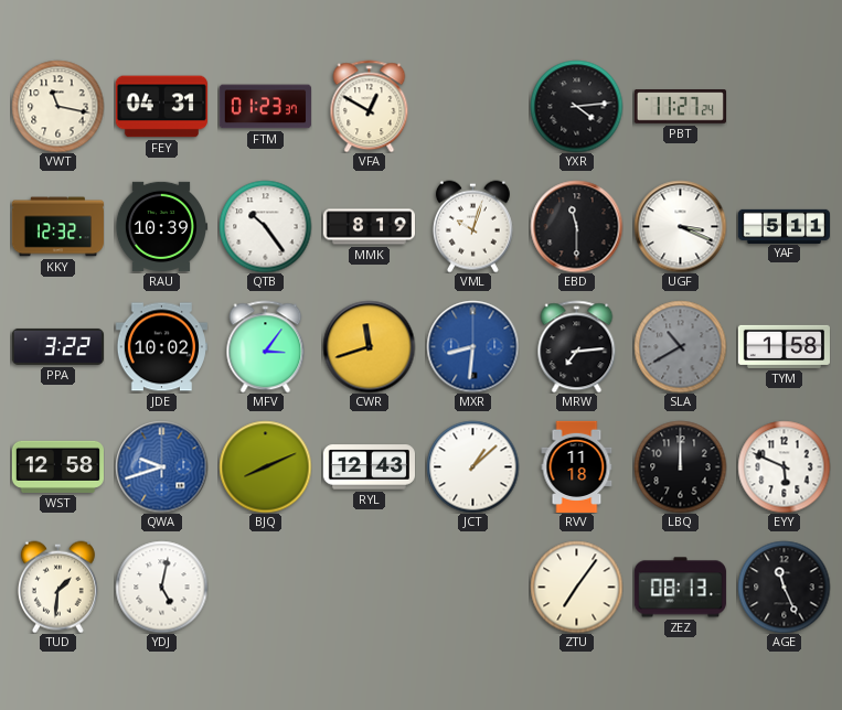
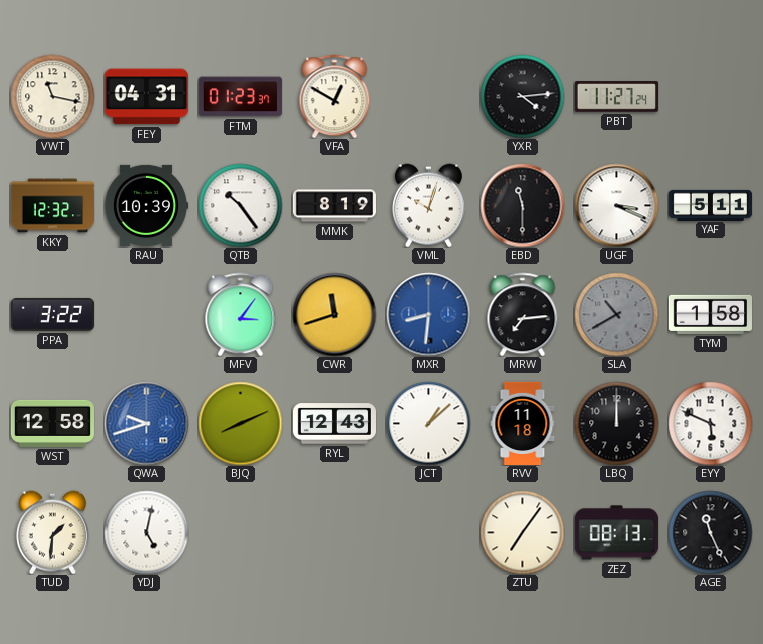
JDE: 10:02 -> none
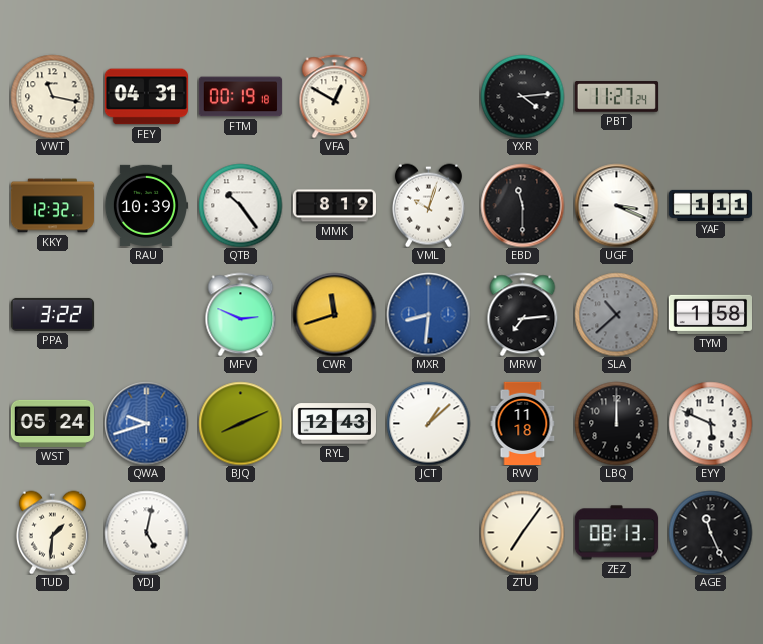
FTM: 01:23 -> 00:19
YAF: 5:11 -> 1:11
MFV: 3:06 -> 2:49
SLA: 10:40 -> 10:38
WST: 12:58 -> 05:24
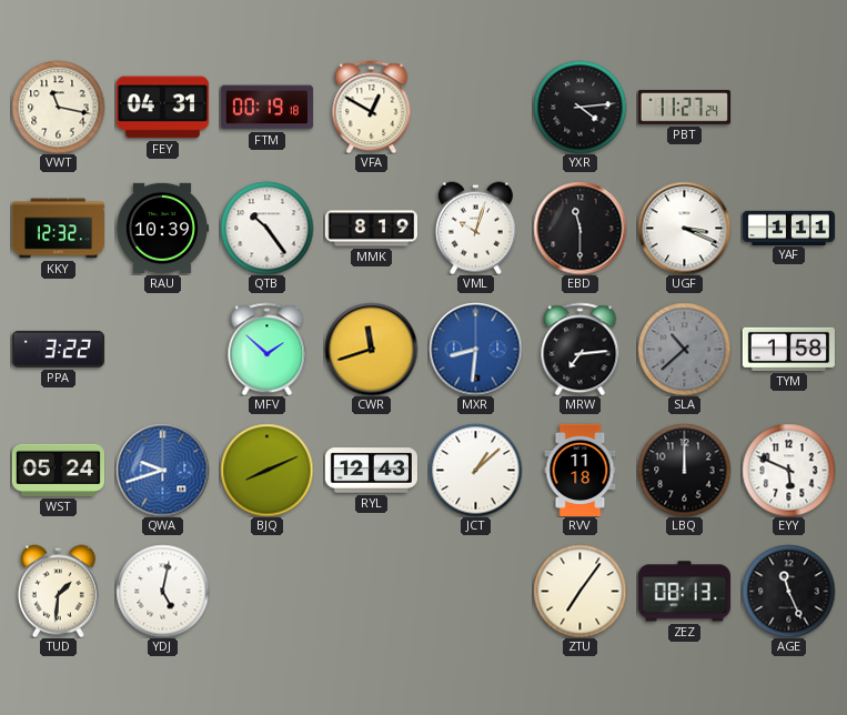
MFV: 2:49 -> 1:52
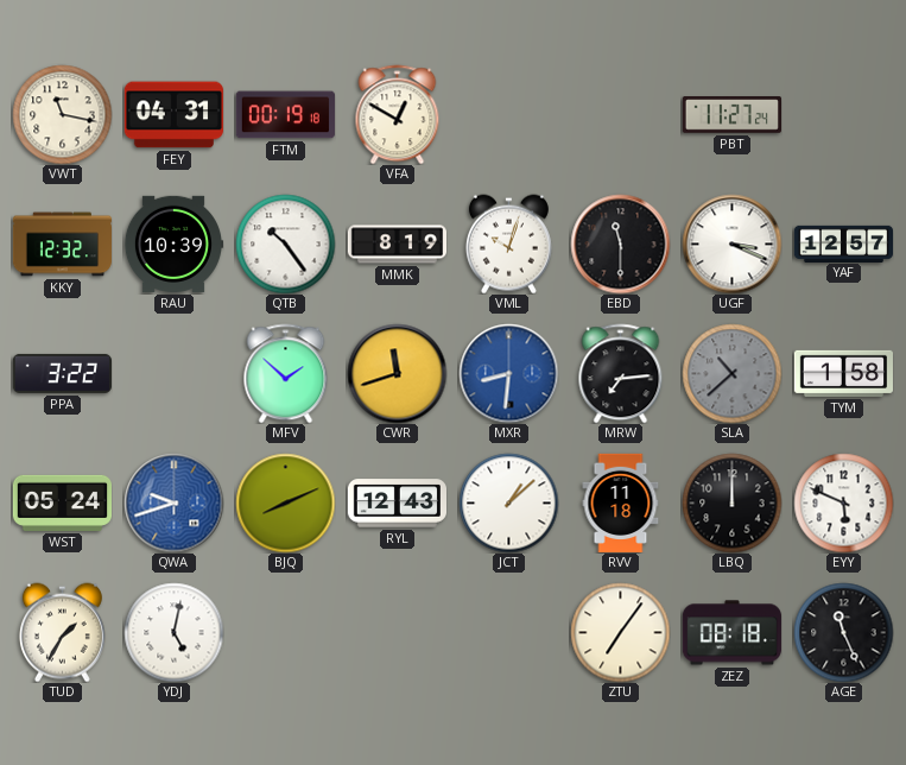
YXR: 4:14 -> none
YAF: 1:11 -> 12:57
TUD: 1:31 -> 1:35
ZEZ: 08:13 -> 08:18
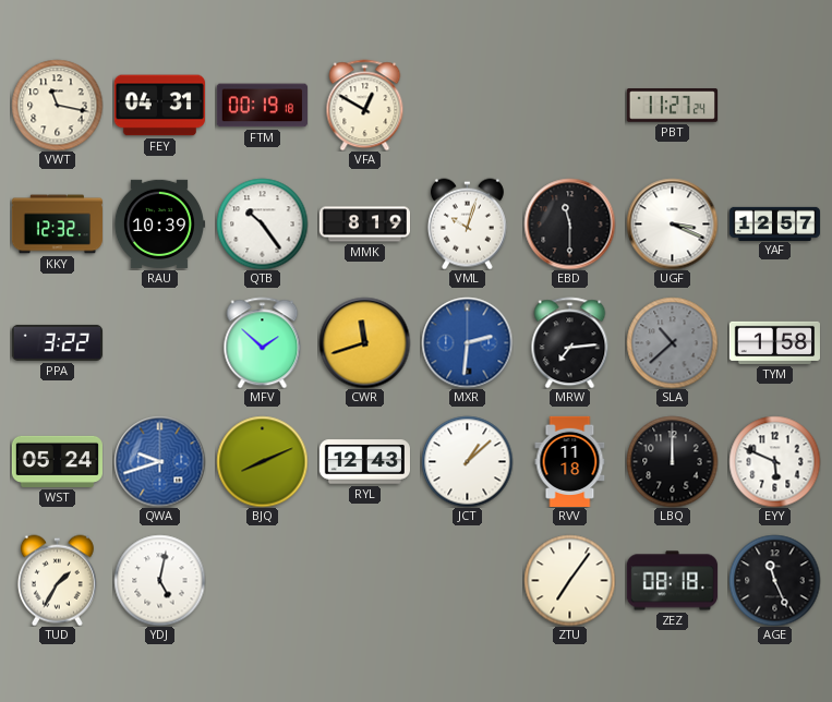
MXR: 8:31 -> 2:31
